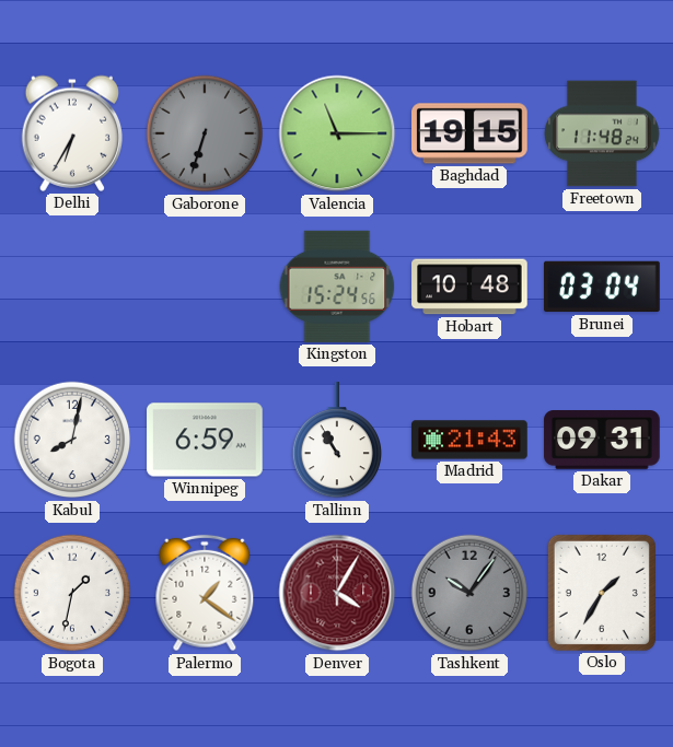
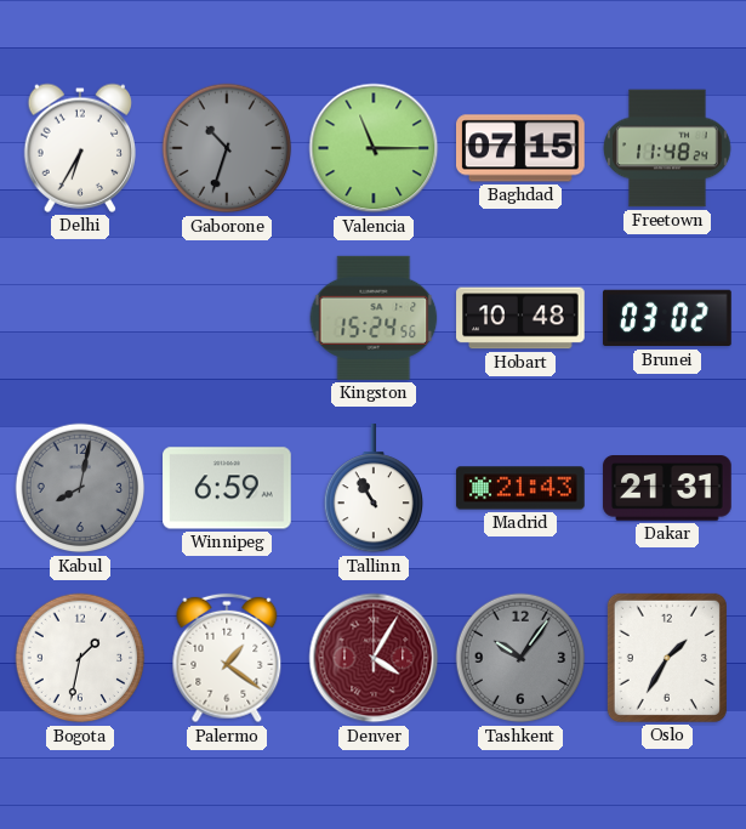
Gaborone: 6:33 -> 10:33
Baghdad: 19:15 -> 07:15
Brunei: 03:04 -> 03:02
Kabul dial: white -> grey
Dakar: 09:31 -> 21:31
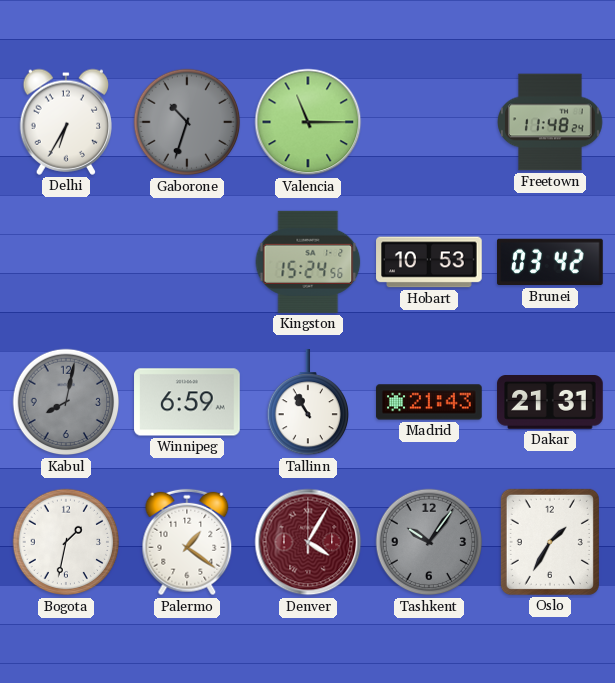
Baghdad: 07:15 -> none
Hobart: 10:48 -> 10:53
Brunei: 03:02 -> 03:42
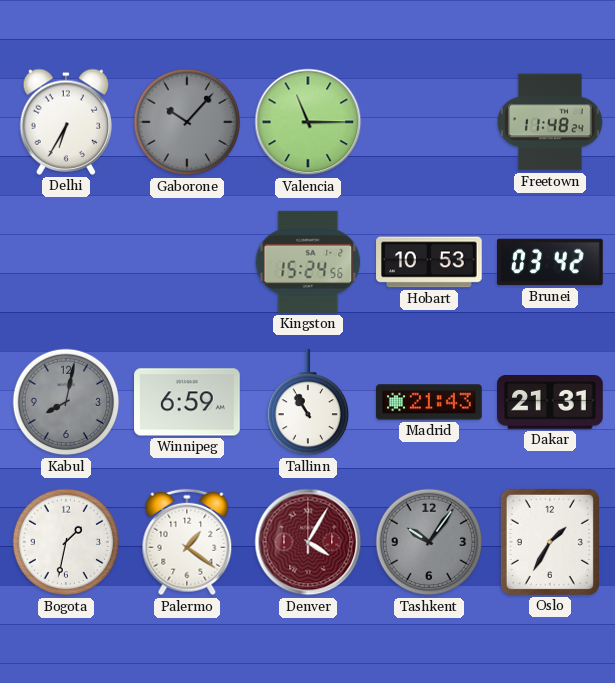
Gaborone: 10:33 -> 10:07
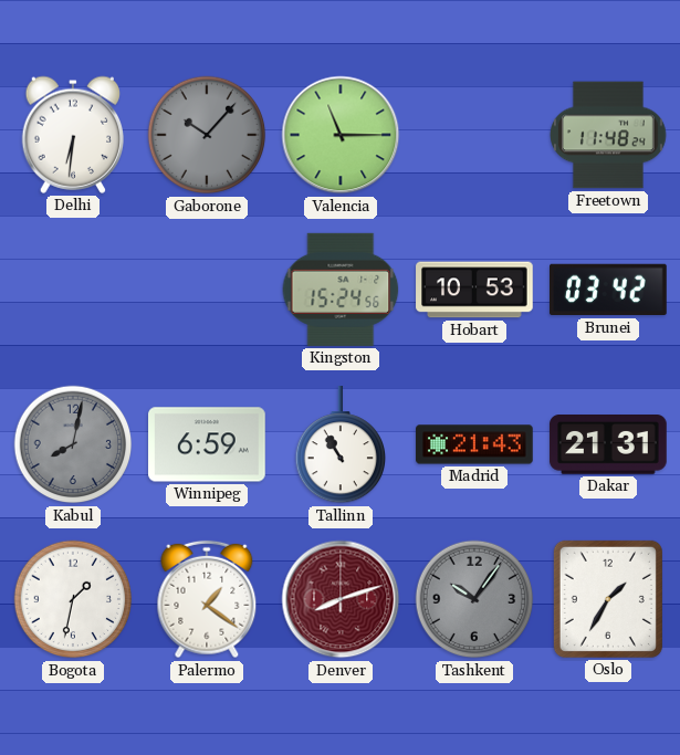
Delhi: 6:35 -> 6:31
Denver: 4:05 -> 8:12
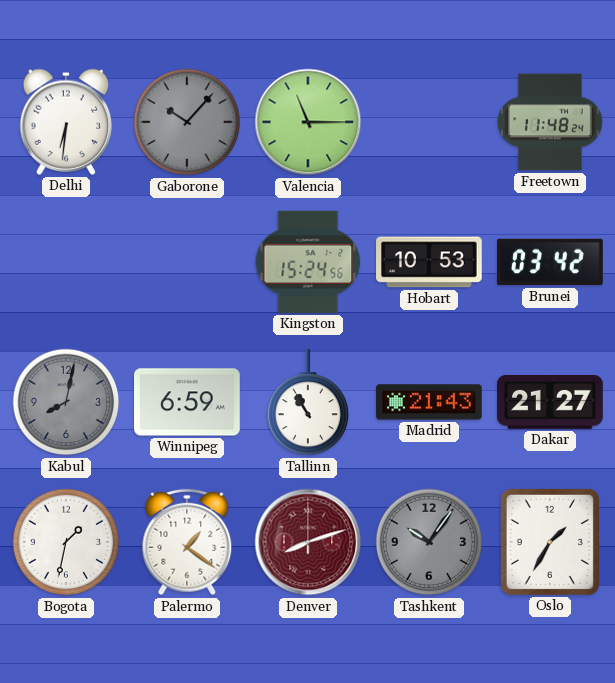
Dakar: 21:31 -> 21:27
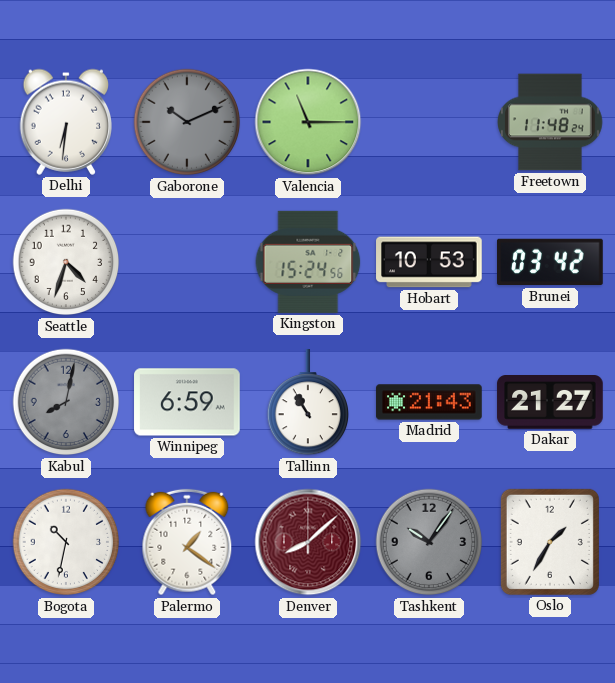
Gaborone: 10:07 -> 10:11
Seattle: none -> 4:33
Bogota: 1:32 -> 10:32
Denver: 8:12 -> 8:08
